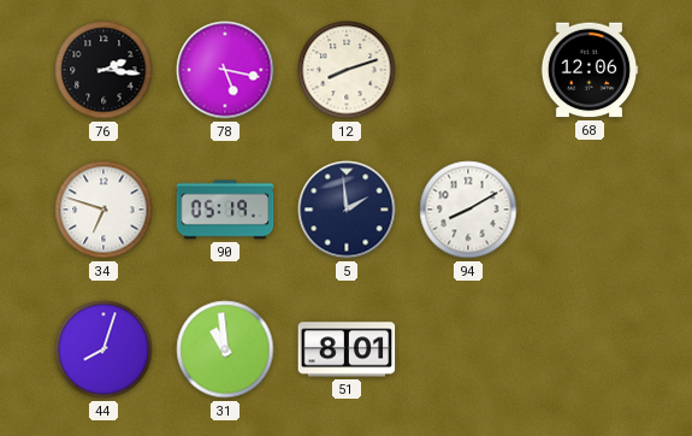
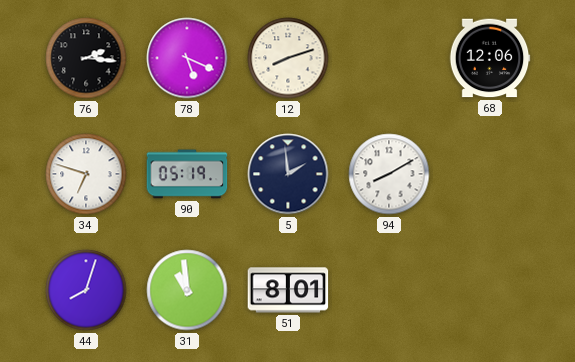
78: 5:17 -> 5:19
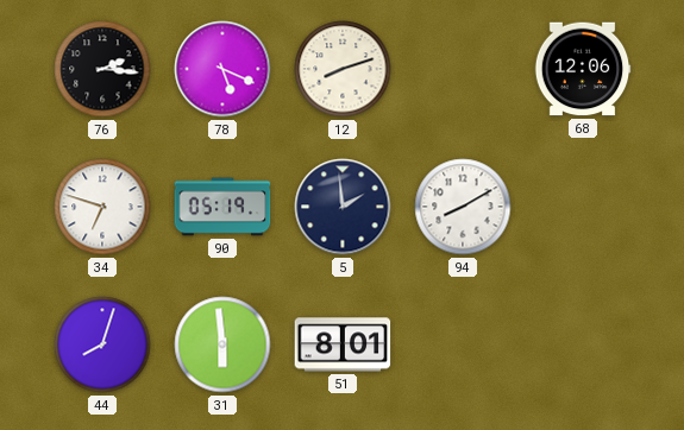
31: 10:59 -> 5:59
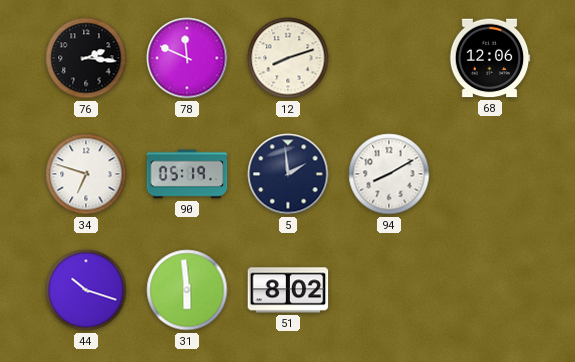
78: 5:19 -> 11:49
44: 8:03 -> 10:18
51: 8:01 -> 8:02
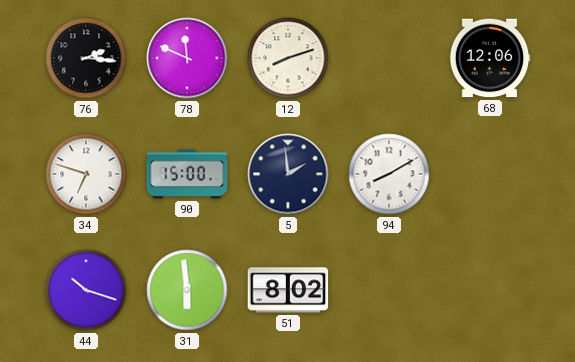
90: 05:19 -> 15:00
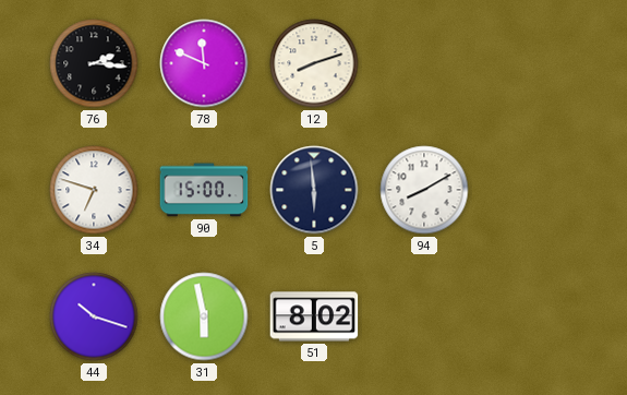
68: 12:06 -> none
5: 1:59 -> 5:59
31: 5:59 -> 5:58
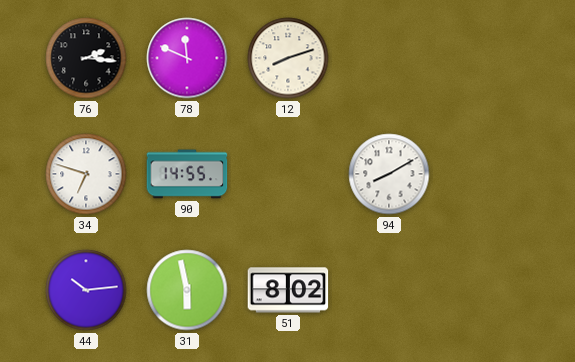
90: 15:00 -> 14:55
5: 5:59 -> none
44: 10:18 -> 10:14
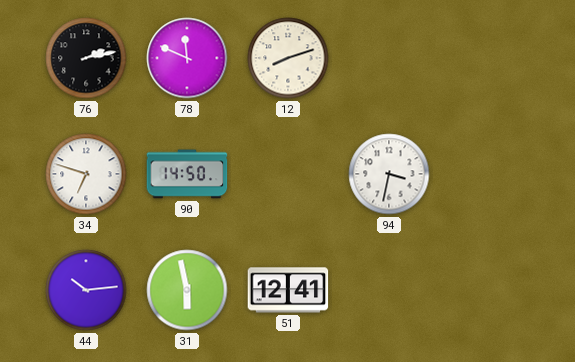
76: 2:16 -> 2:13
90: 14:55 -> 14:50
94: 8:10 -> 3:32
51: 8:02 -> 12:41
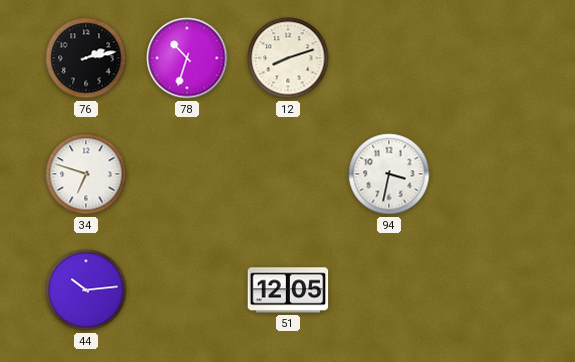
78: 11:49 -> 10:33
90: 14:50 -> none
31: 5:58 -> none
51: 12:41 -> 12:05
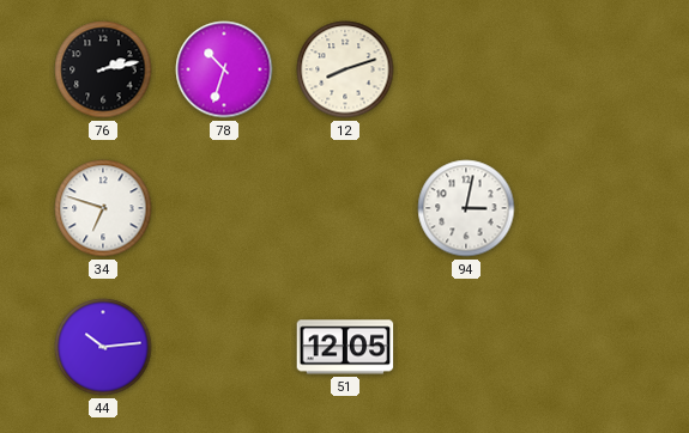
94: 3:32 -> 3:02
